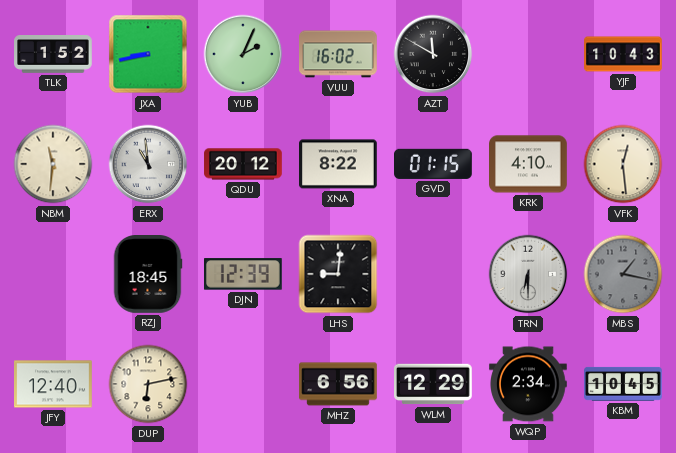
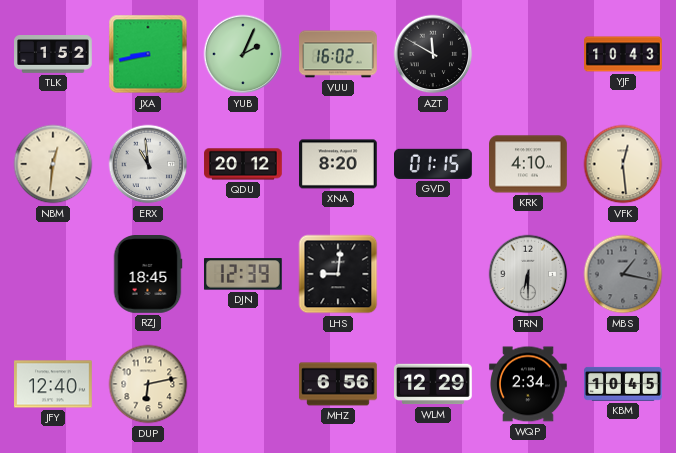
NBM: 11:31 -> 12:31
XNA: 8:22 -> 8:20
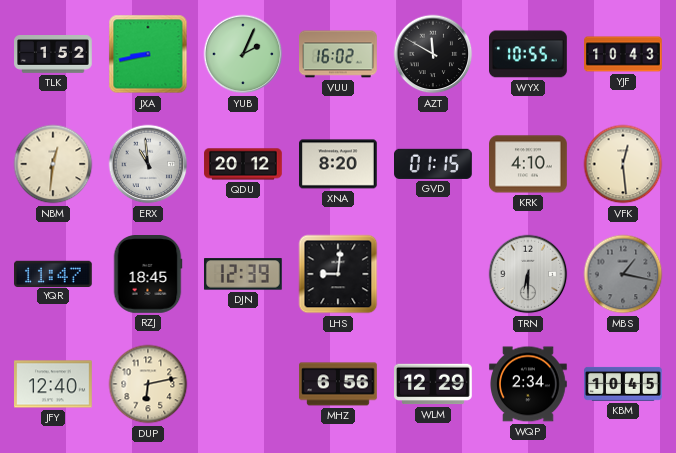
WYX: none -> 10:55
YQR: none -> 11:47
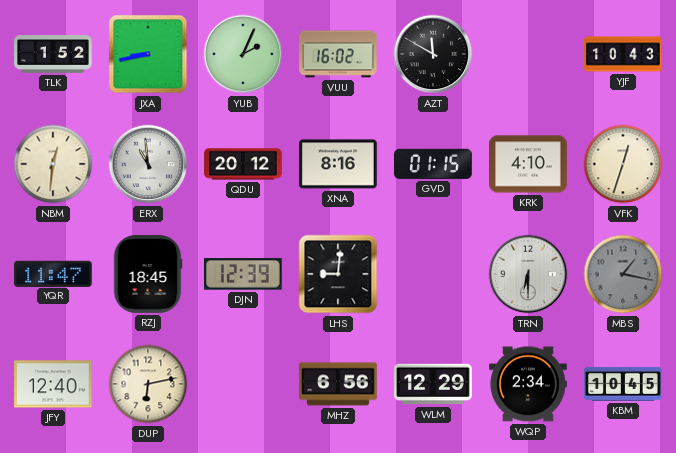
WYX: 10:55 -> none
XNA: 8:20 -> 8:16
VFK: 12:29 -> 12:33
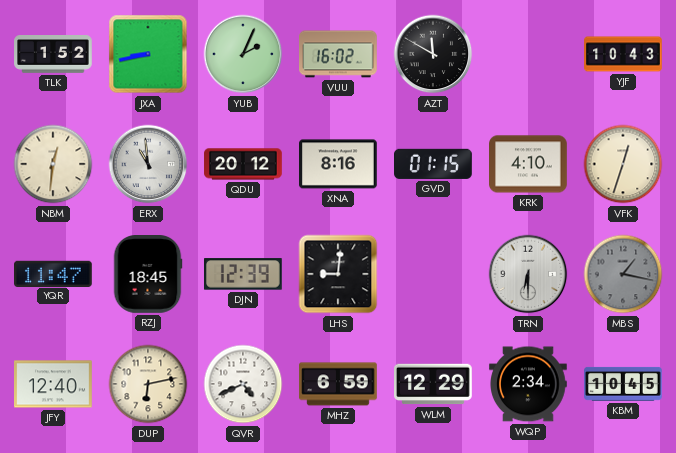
QVR: none -> 4:41
MHZ: 6:56 -> 6:59
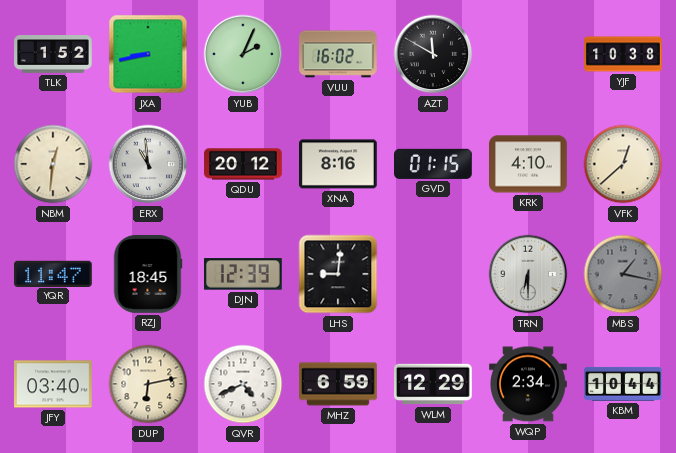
YJF: 10:43 -> 10:38
VFK: 12:33 -> 12:38
JFY: 12:40 -> 03:40
KBM: 10:45 -> 10:44
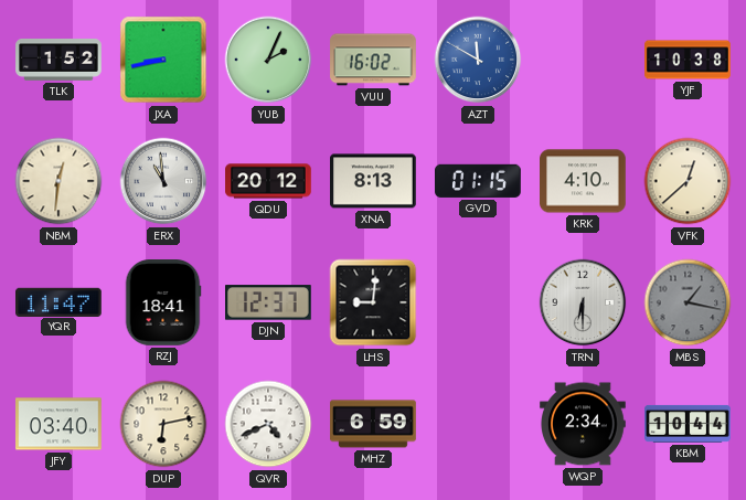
AZT dial: black -> blue
XNA: 8:16 -> 8:13
RZJ: 18:45 -> 18:41
DJN: 12:39 -> 12:37
WLM: 12:29 -> none
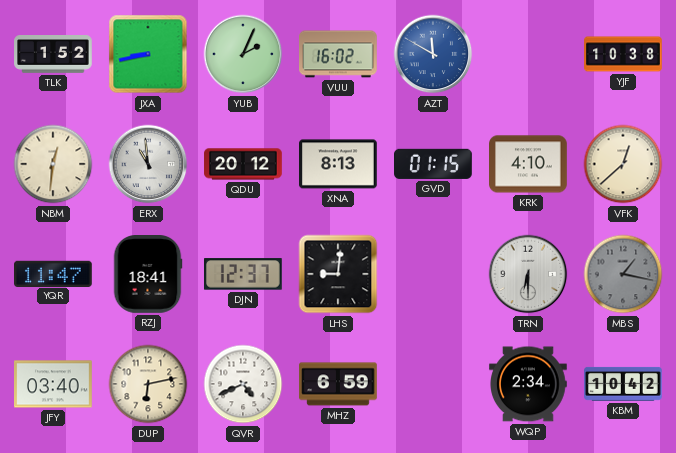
KBM: 10:44 -> 10:42
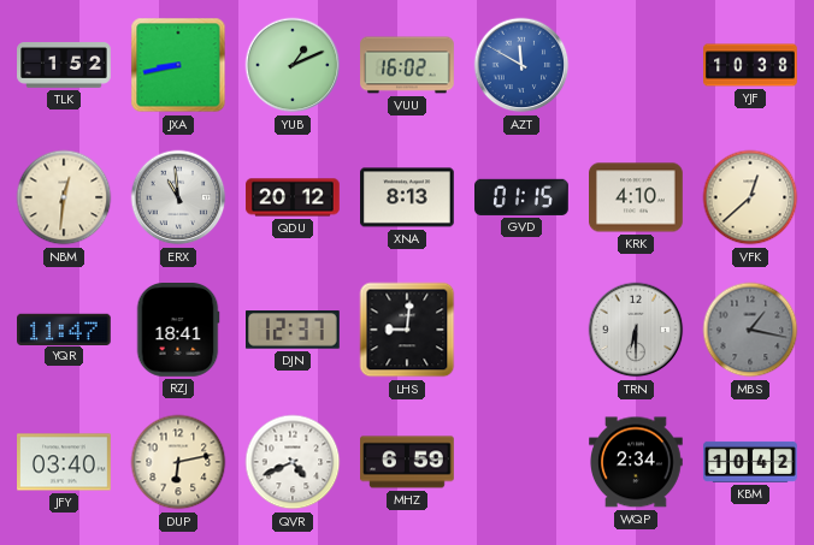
YUB: 2:04 -> 1:11
